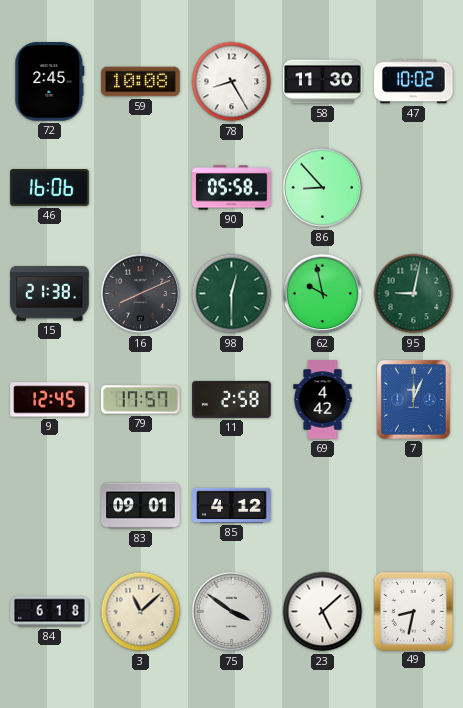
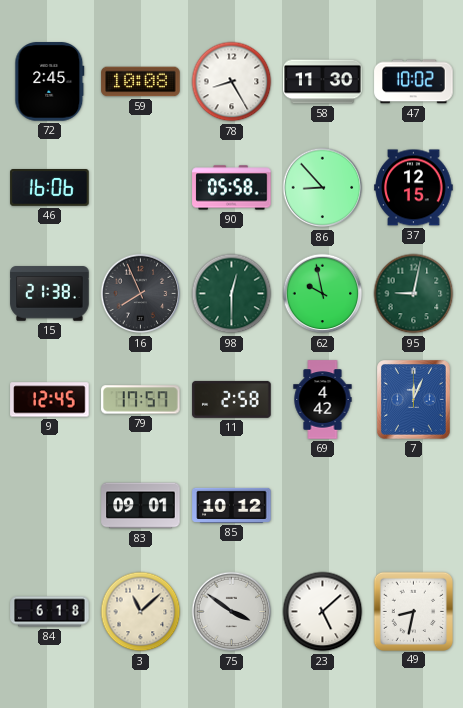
37: none -> 12:15
16: 8:11 -> 7:56
85: 4:12 -> 10:12
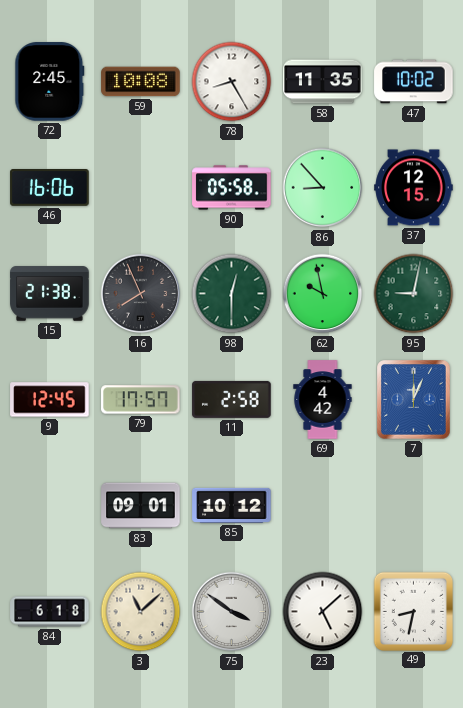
58: 11:30 -> 11:35
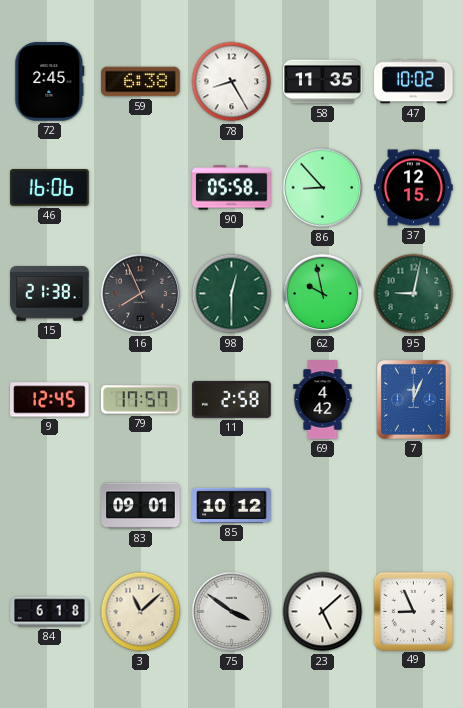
59: 10:08 -> 6:38
49: 8:32 -> 8:56
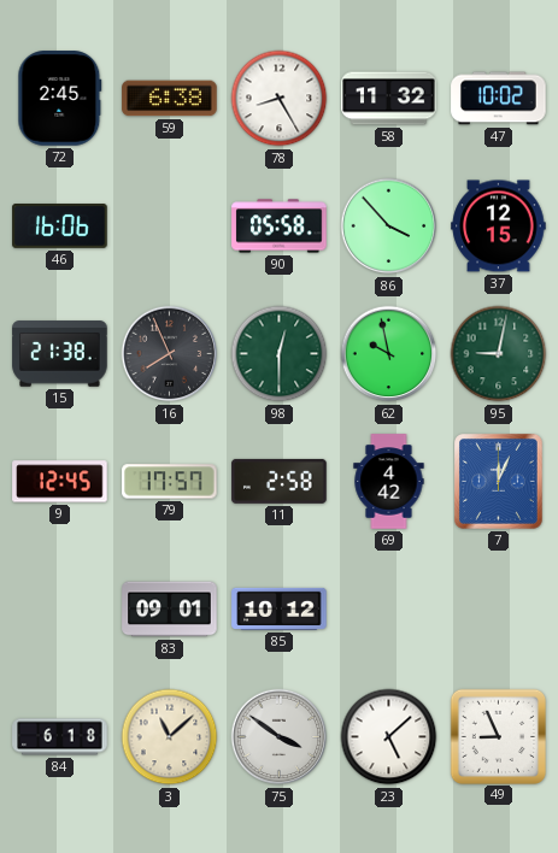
58: 11:35 -> 11:32
86: 8:53 -> 3:53
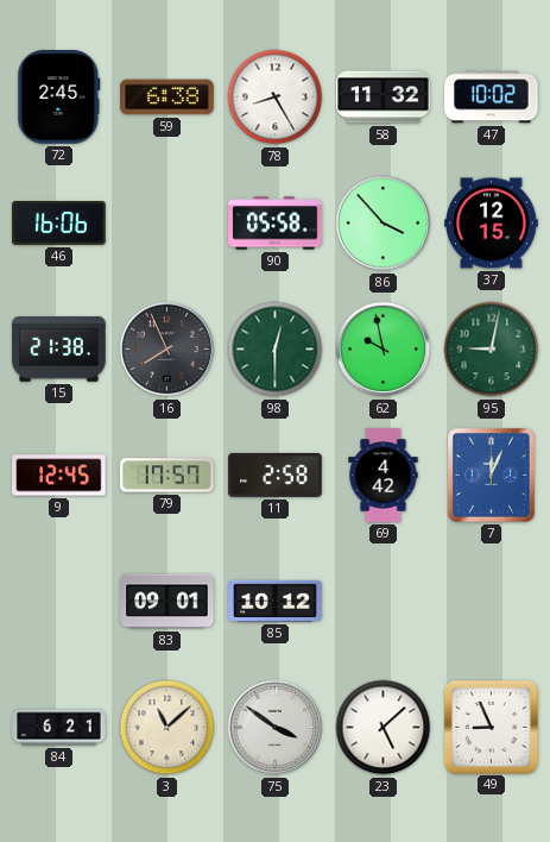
84: 6:18 -> 6:21
